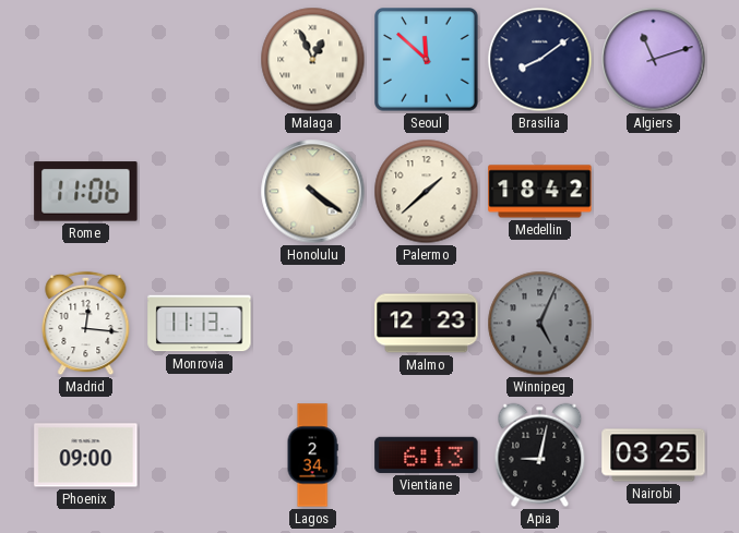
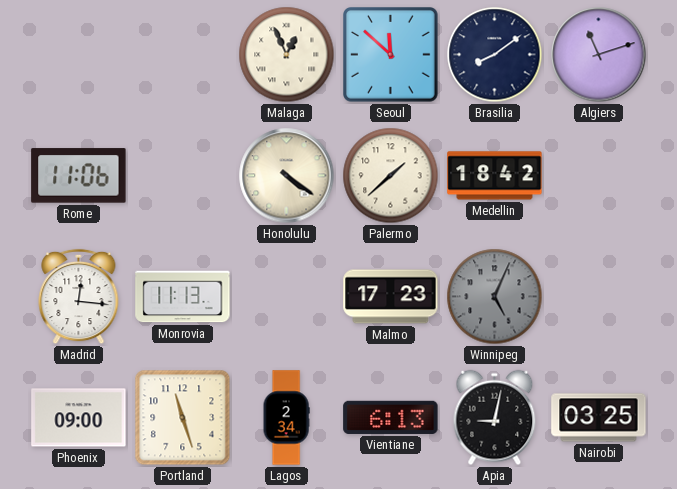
Malmo: 12:23 -> 17:23
Portland: none -> 11:27
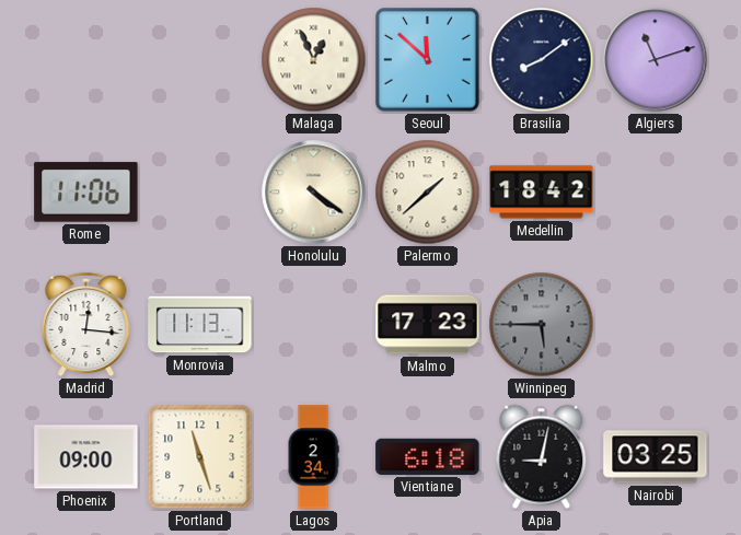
Winnipeg: 5:04 -> 5:45
Vientiane: 6:13 -> 6:18
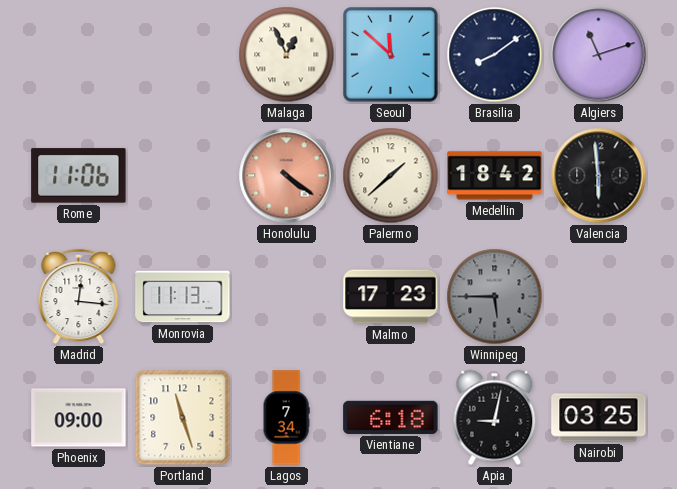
Honolulu dial: cream -> salmon
Valencia: none -> 5:59
Lagos: 2:34 -> 7:34
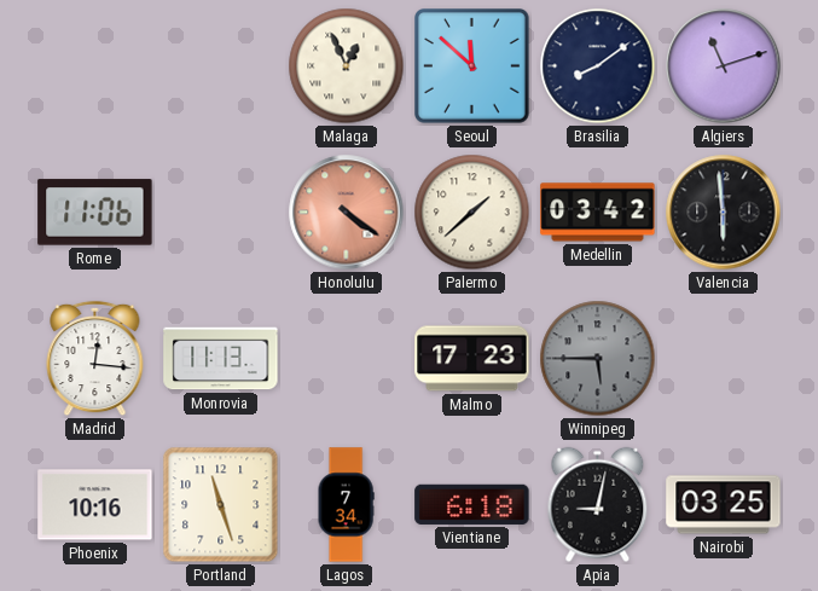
Medellin: 18:42 -> 03:42
Phoenix: 09:00 -> 10:16
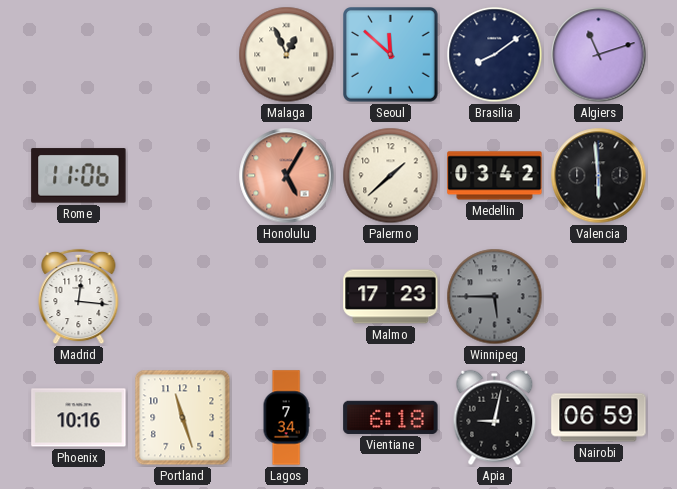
Honolulu: 4:21 -> 5:05
Monrovia: 11:13 -> none
Nairobi: 03:25 -> 06:59
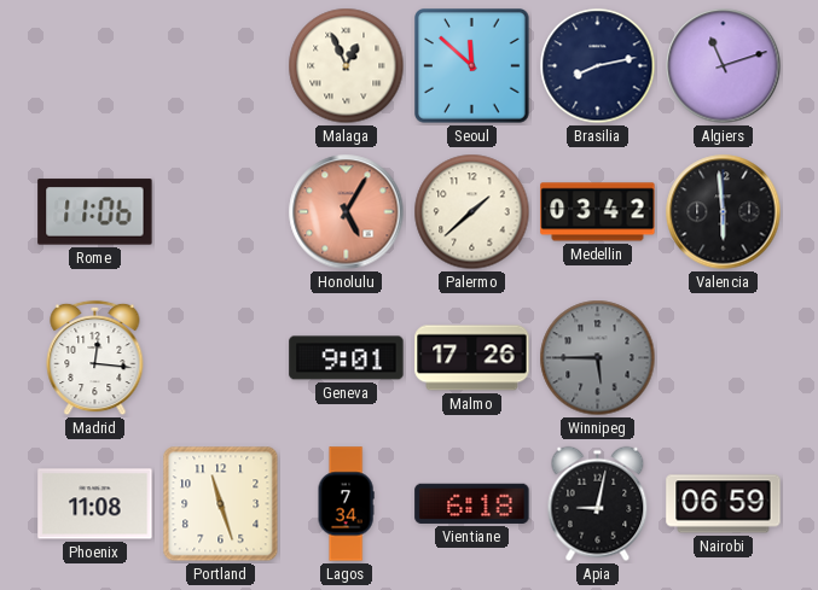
Brasilia: 8:09 -> 8:13
Geneva: none -> 9:01
Malmo: 17:23 -> 17:26
Phoenix: 10:16 -> 11:08
